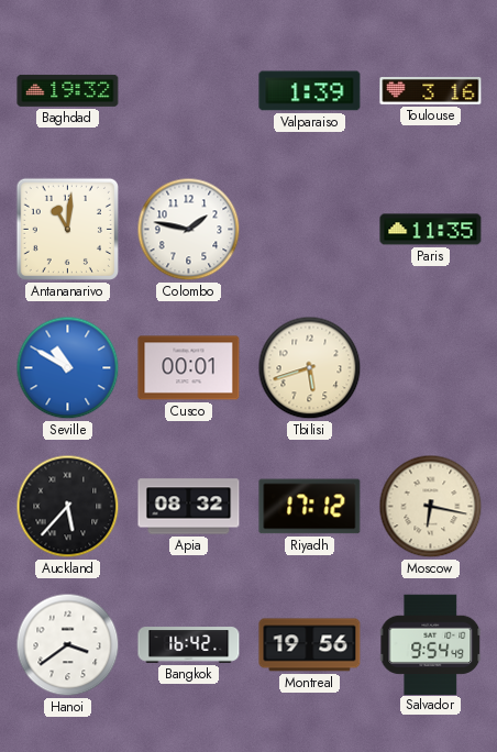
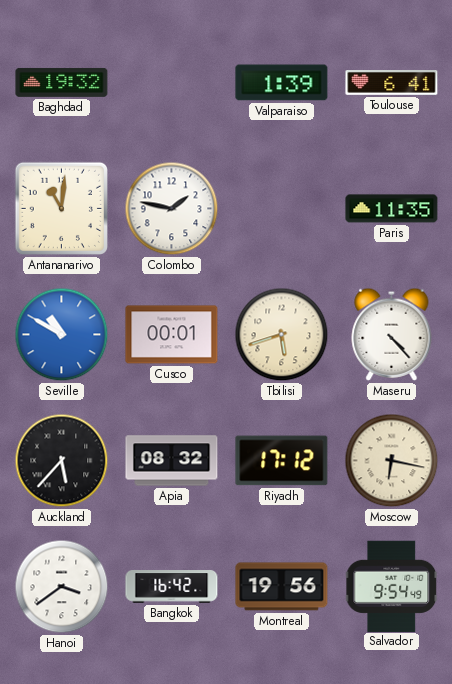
Toulouse: 3:16 -> 6:41
Maseru: none -> 4:23
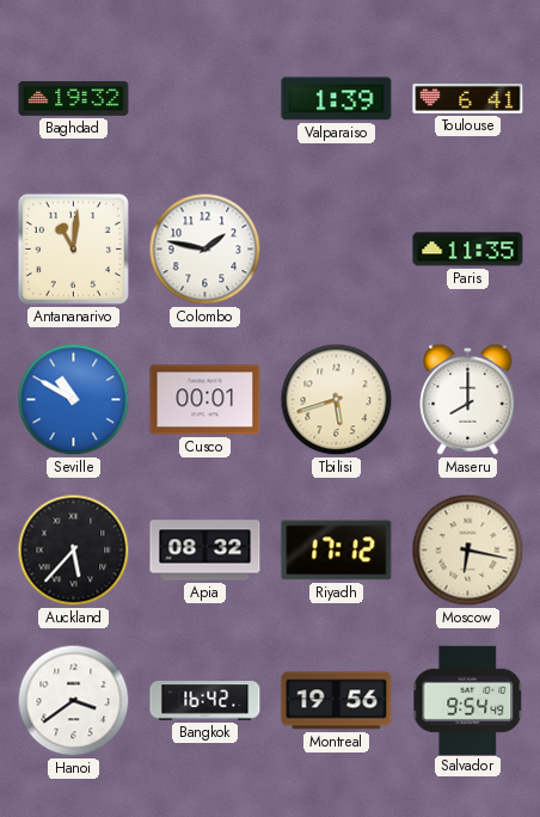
Maseru: 4:23 -> 8:00
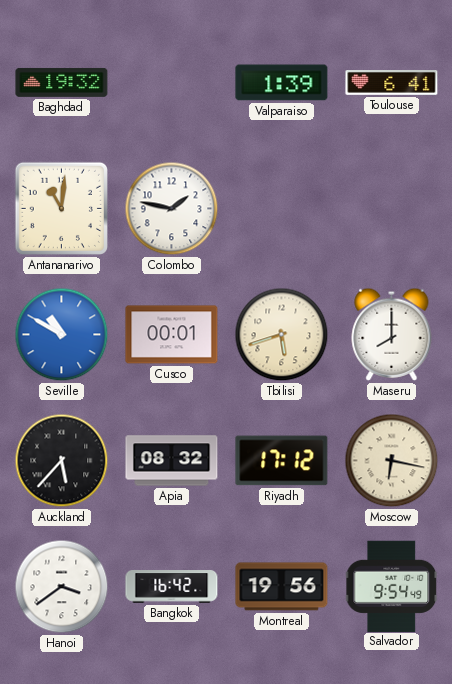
Paris: 11:35 -> none
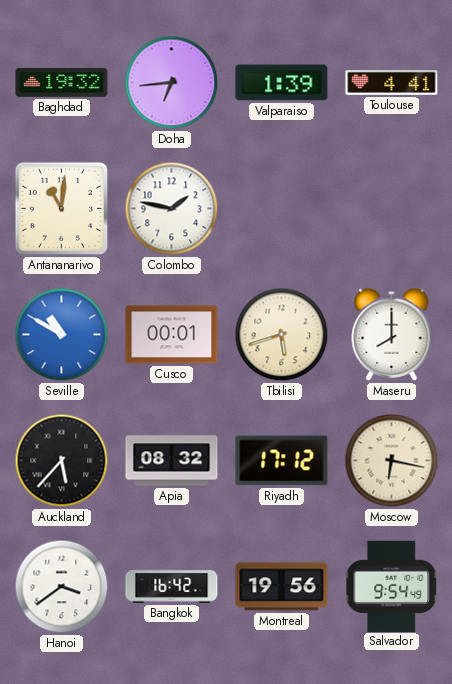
Doha: none -> 6:44
Toulouse: 6:41 -> 4:41
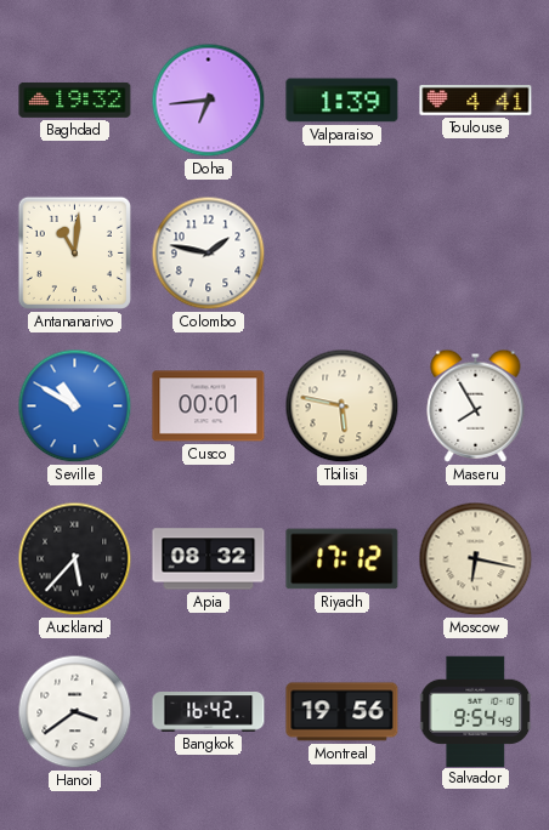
Tbilisi: 5:42 -> 5:47
Maseru: 8:00 -> 7:55
